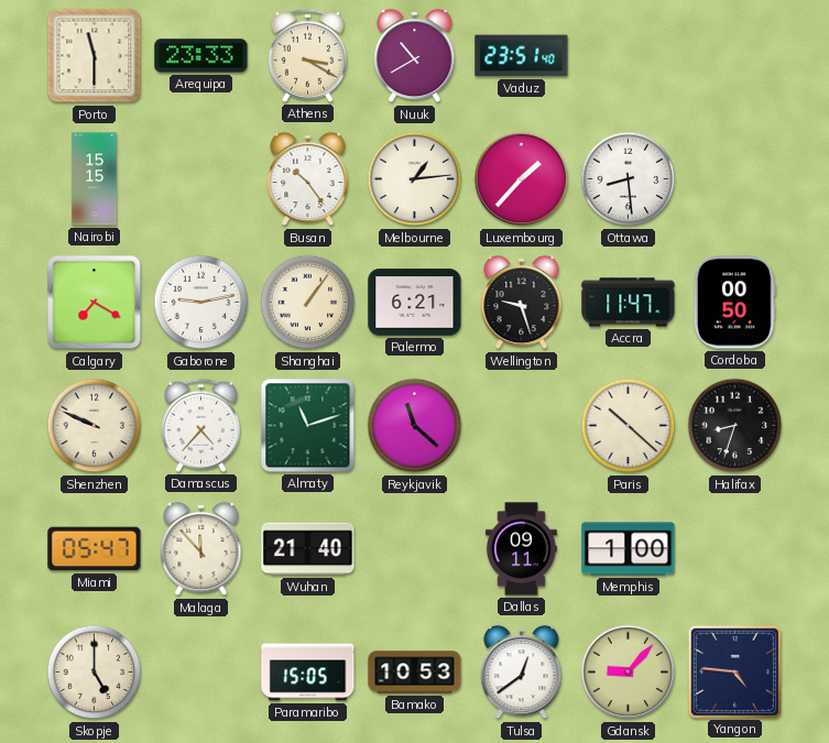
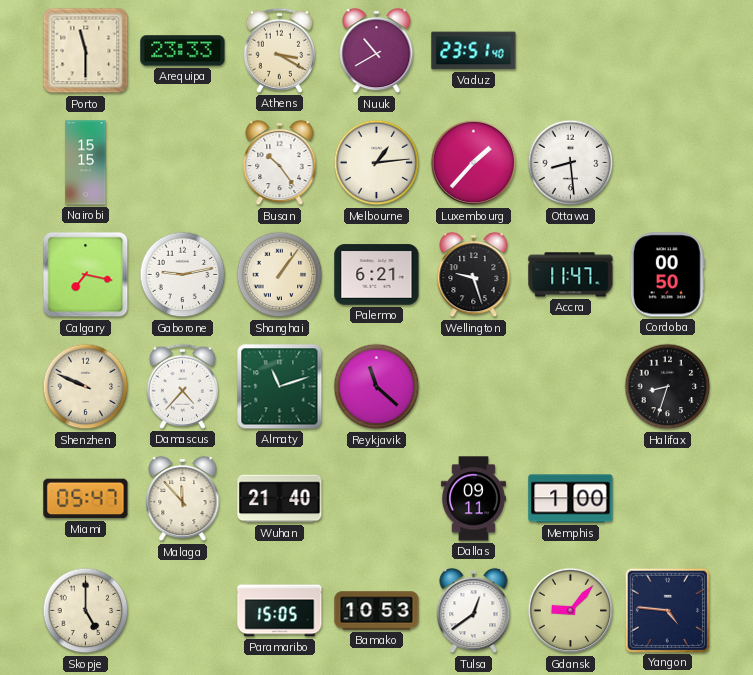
Calgary: 7:20 -> 7:17
Paris: 10:22 -> none
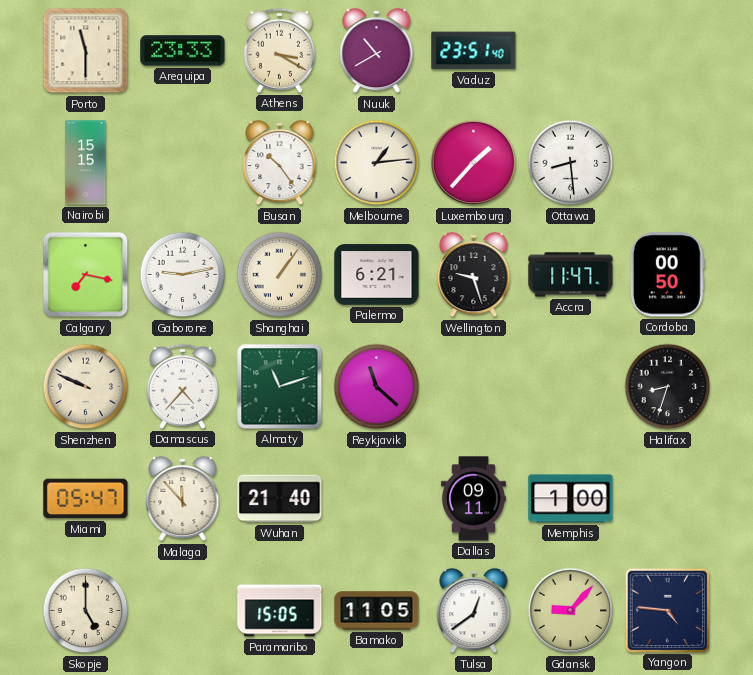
Bamako: 10:53 -> 11:05
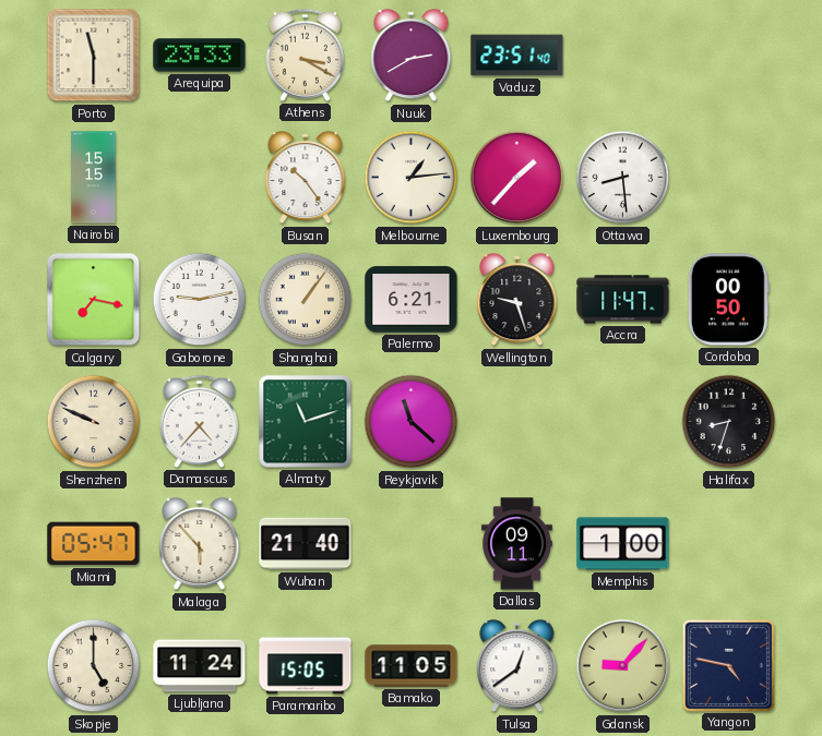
Nuuk: 10:40 -> 2:40
Malaga: 11:53 -> 5:53
Ljubljana: none -> 11:24
Yangon: 4:46 -> 4:47
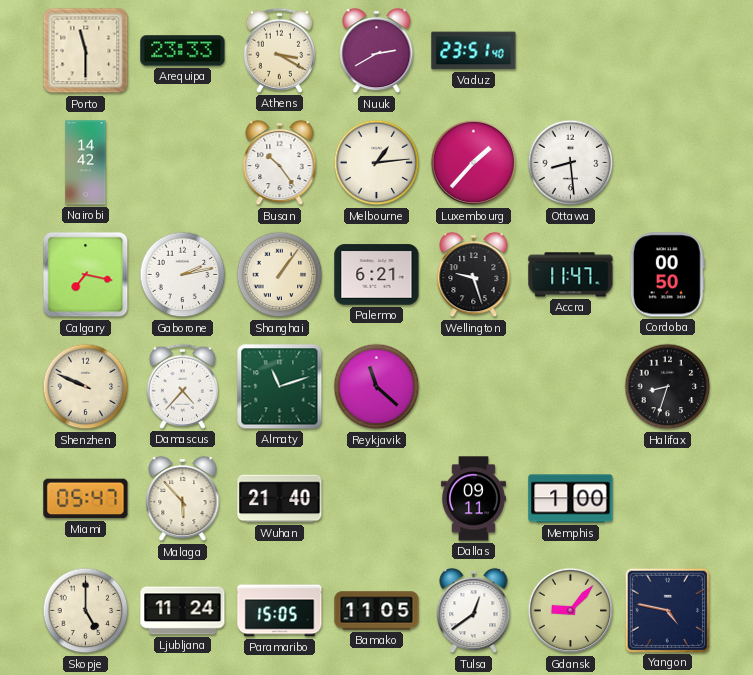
Nairobi: 15:15 -> 14:42
Gaborone: 9:13 -> 2:13
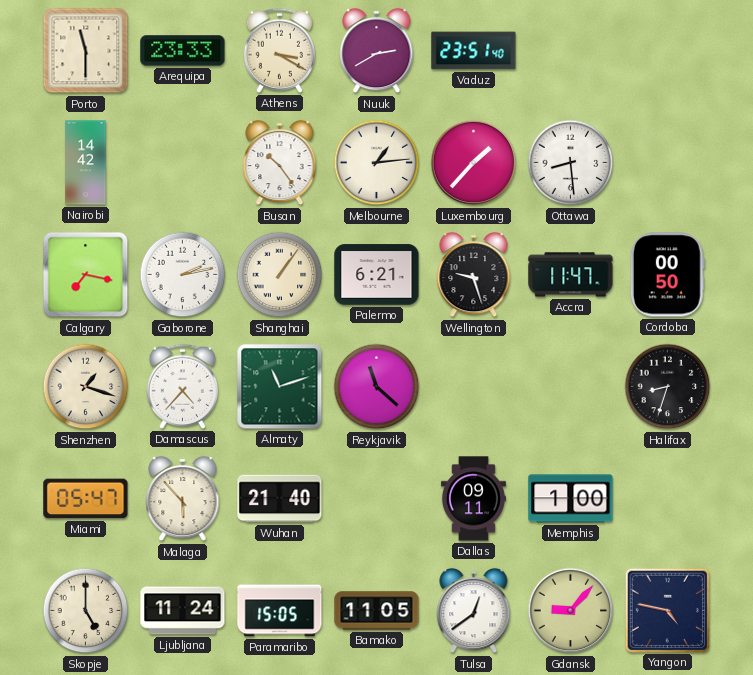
Shenzhen: 9:49 -> 1:18
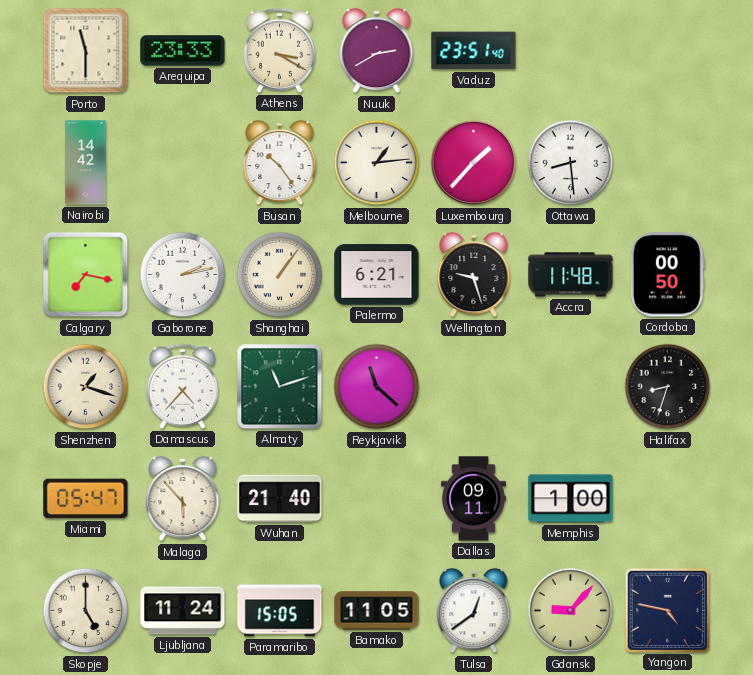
Accra: 11:47 -> 11:48
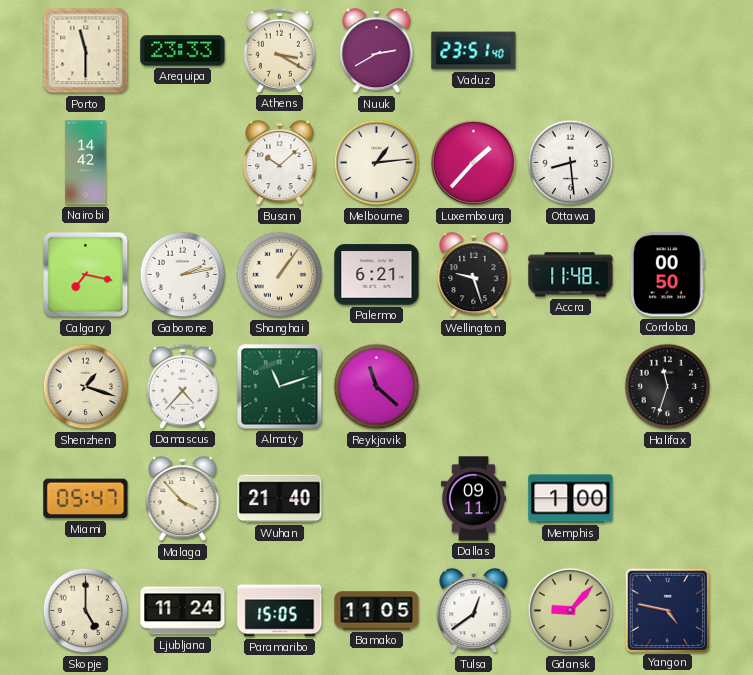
Busan: 10:24 -> 10:08
Halifax: 8:33 -> 11:33
Malaga: 5:53 -> 3:53
